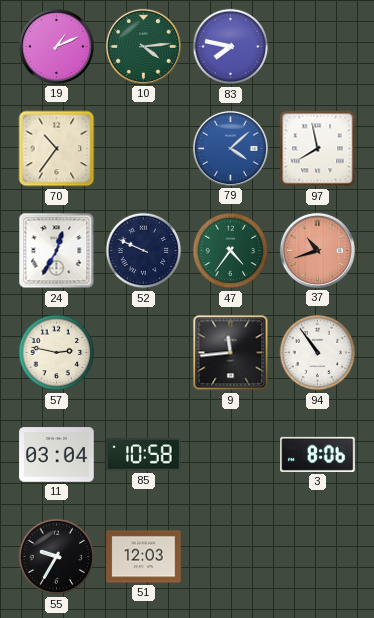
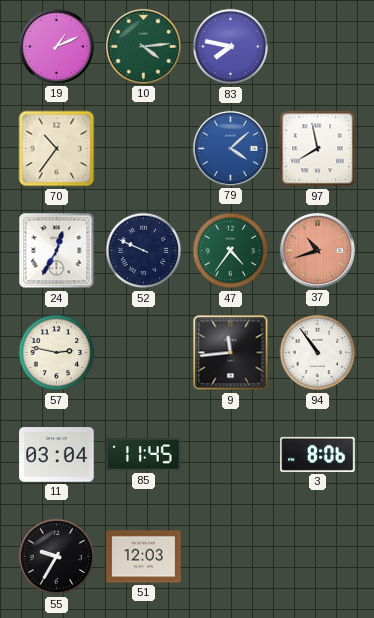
85: 10:58 -> 11:45
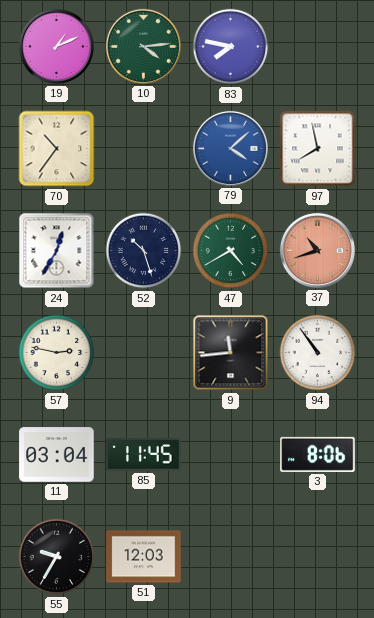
52: 9:49 -> 10:27
47: 4:36 -> 4:40
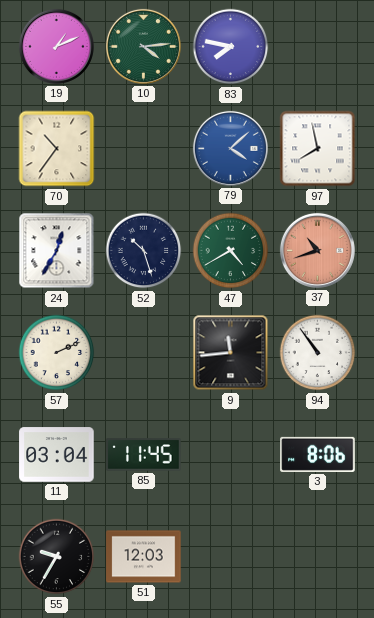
57: 2:47 -> 2:11
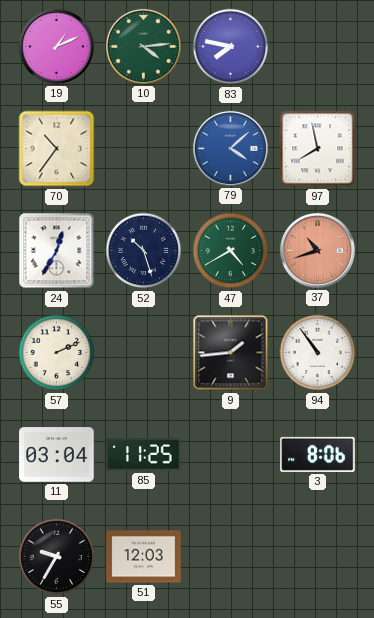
9: 11:44 -> 1:44
85: 11:45 -> 11:25
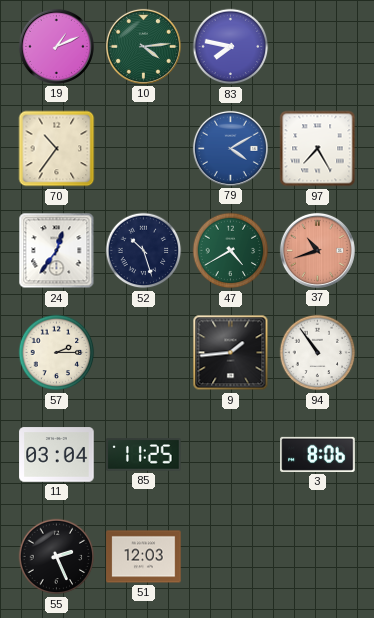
79: 4:08 -> 4:10
97: 7:58 -> 7:25
24: 12:35 -> 12:36
57: 2:11 -> 2:15
55: 9:35 -> 2:26
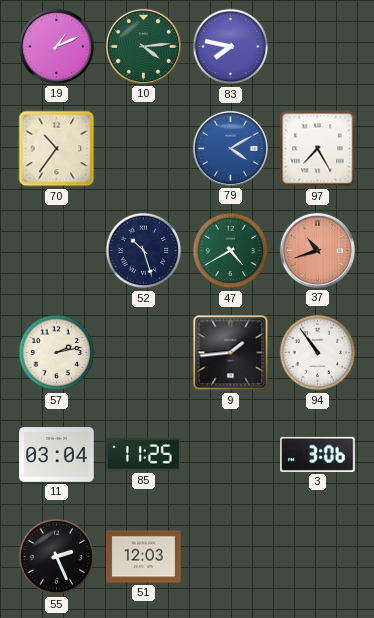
24: 12:36 -> none
57: 2:15 -> 2:13
3: 8:06 -> 3:06
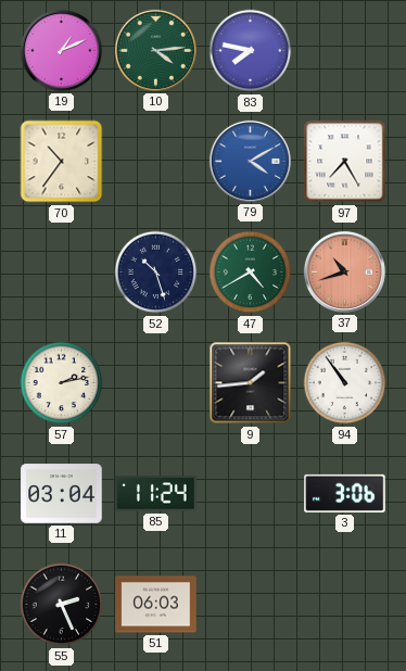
85: 11:25 -> 11:24
51: 12:03 -> 06:03
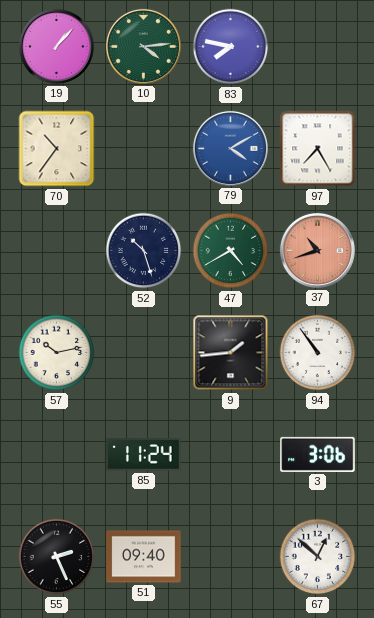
19: 1:11 -> 1:07
57: 2:13 -> 10:13
11: 03:04 -> none
51: 06:03 -> 09:40
67: none -> 12:52
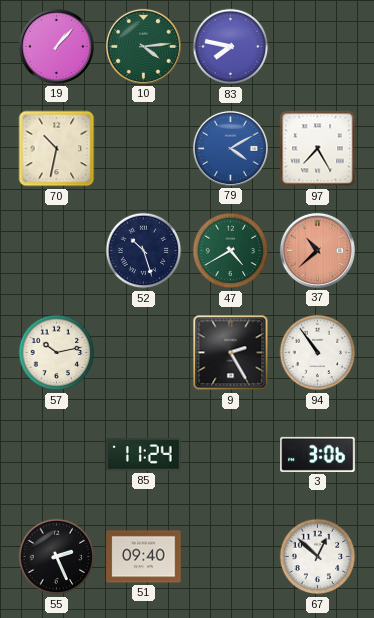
70: 10:36 -> 10:32
37: 10:42 -> 10:38
9: 1:44 -> 2:25
